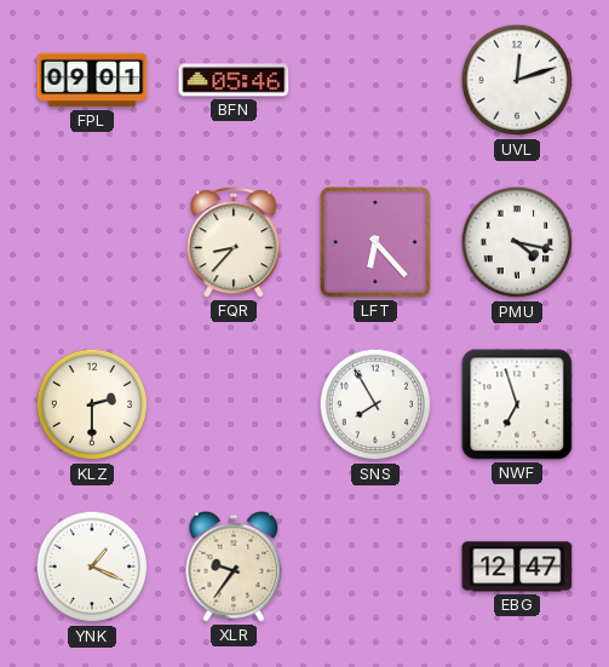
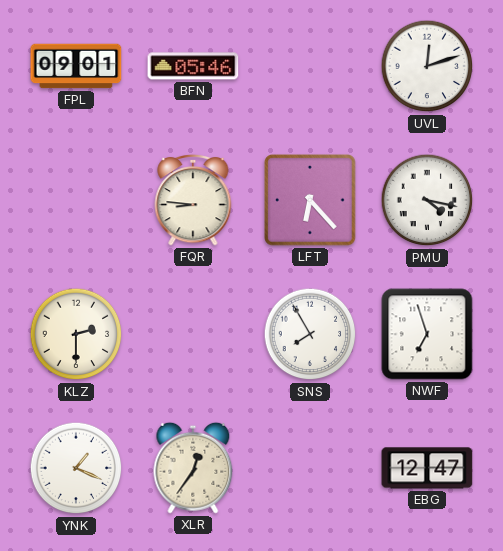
FQR: 8:37 -> 8:46
XLR: 9:36 -> 12:36
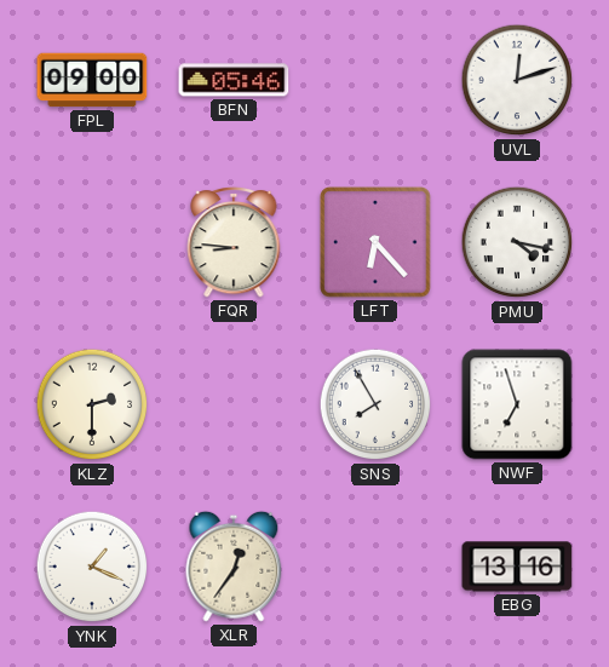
FPL: 09:01 -> 09:00
EBG: 12:47 -> 13:16
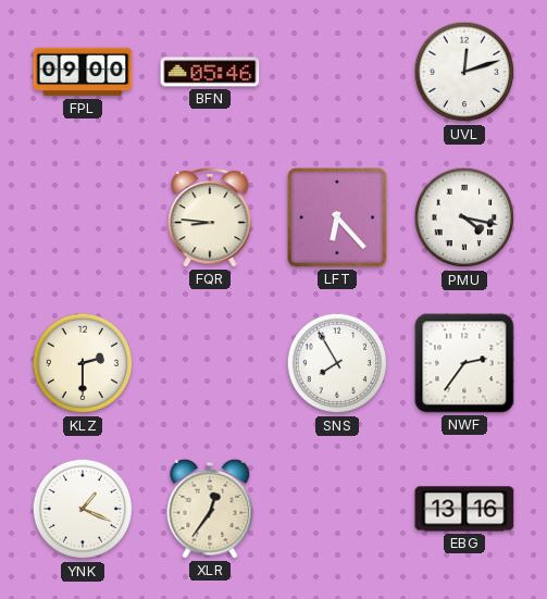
NWF: 6:57 -> 2:36
